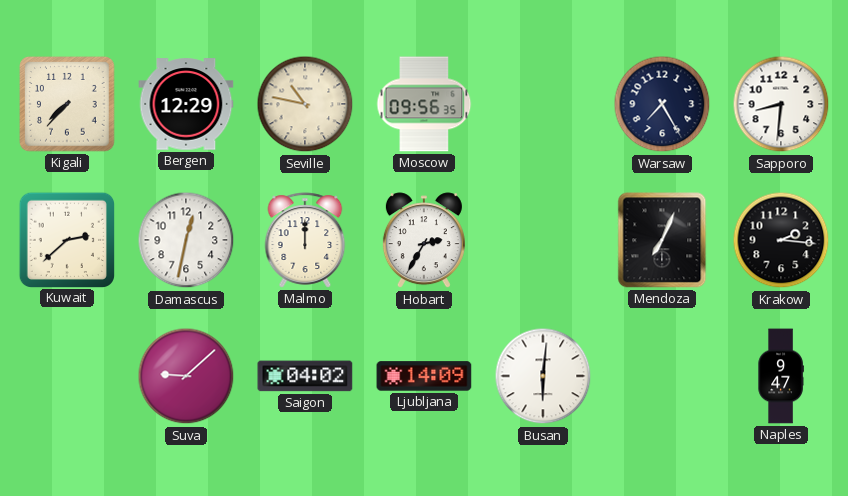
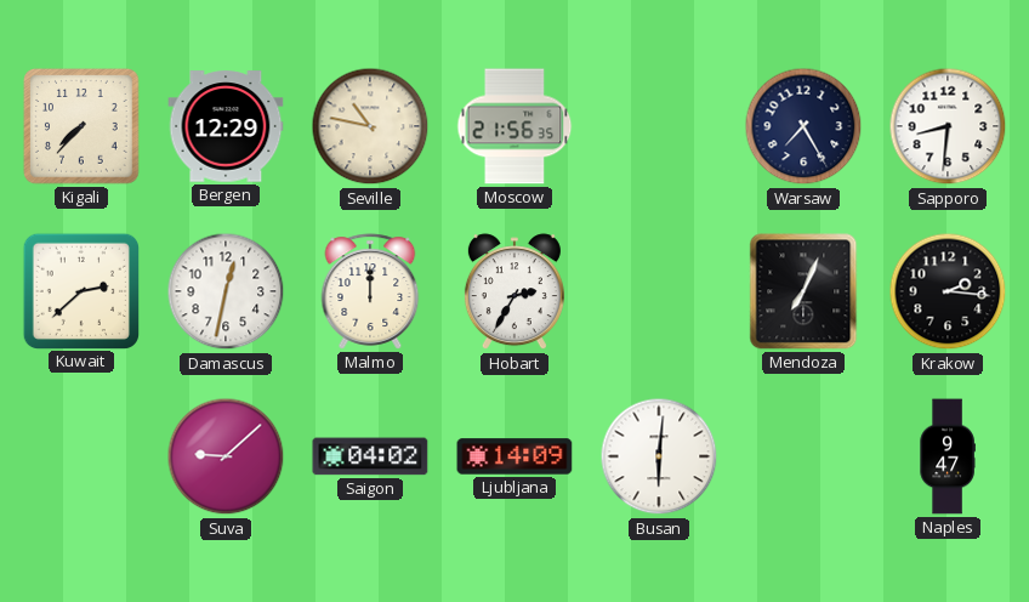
Moscow: 09:56 -> 21:56
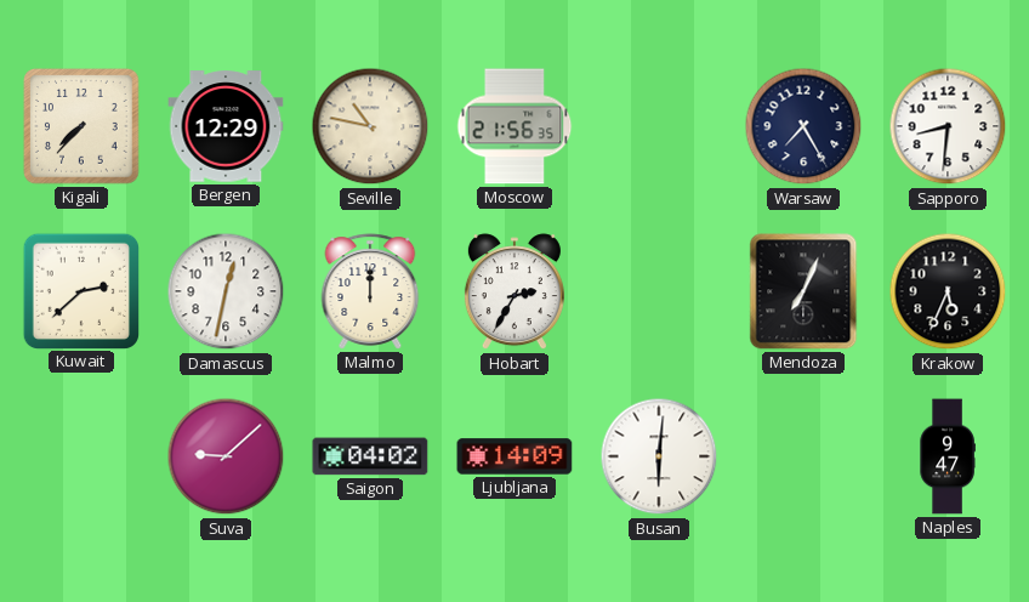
Krakow: 2:16 -> 5:34
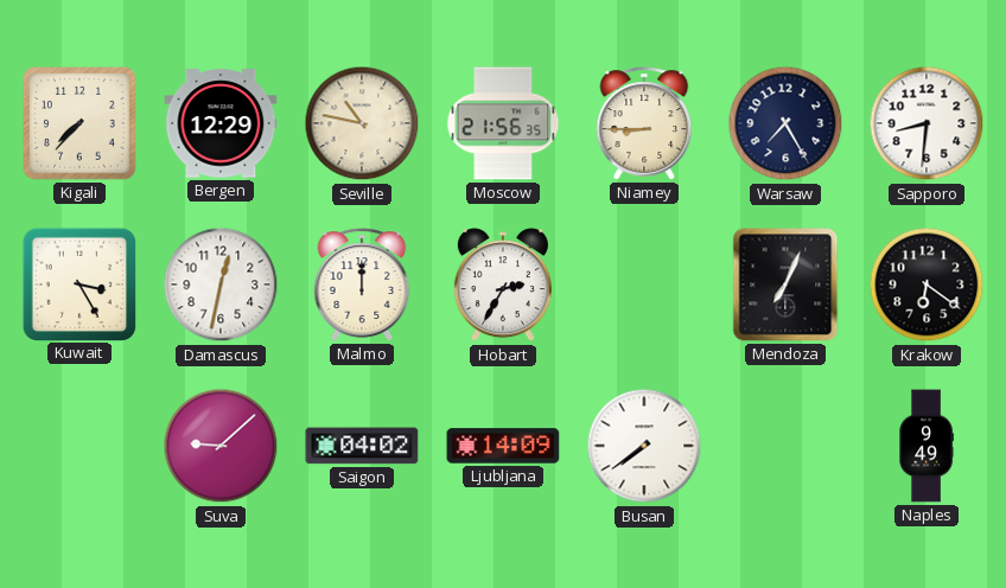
Niamey: none -> 8:45
Kuwait: 2:38 -> 3:25
Krakow: 5:34 -> 6:21
Busan: 6:01 -> 7:39
Naples: 9:47 -> 9:49
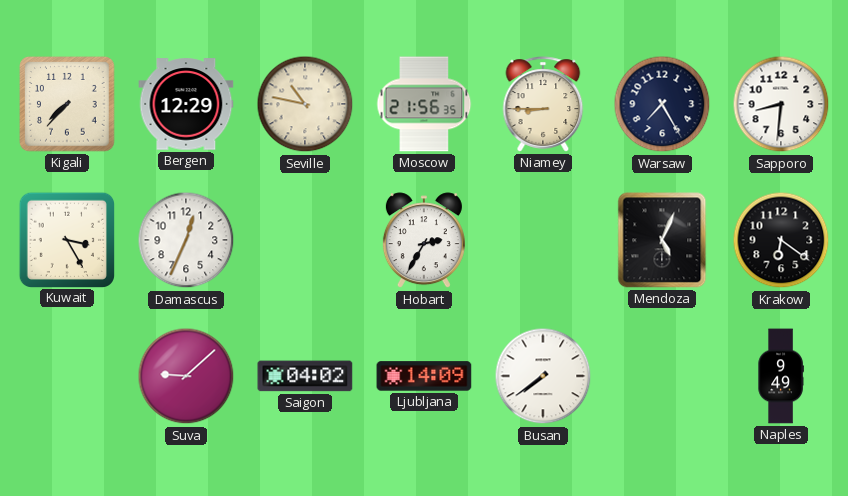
Damascus: 12:32 -> 12:34
Malmo: 12:00 -> none
Mendoza: 7:04 -> 5:04
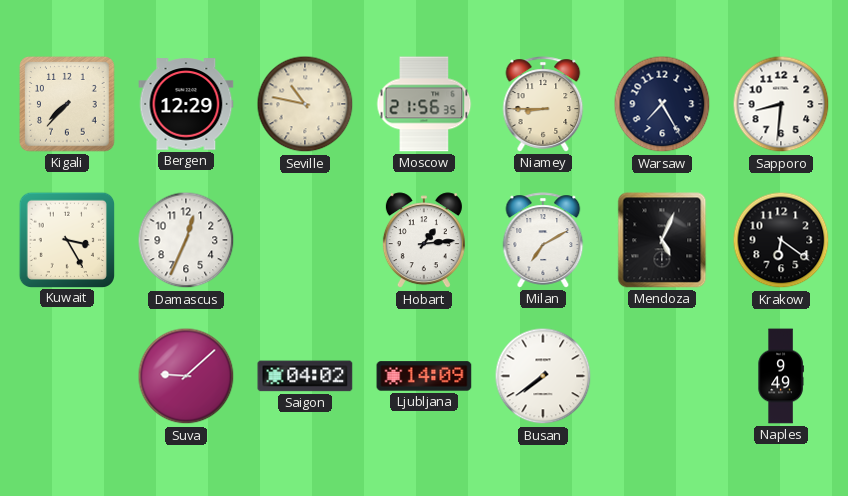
Hobart: 2:35 -> 1:14
Milan: none -> 7:10
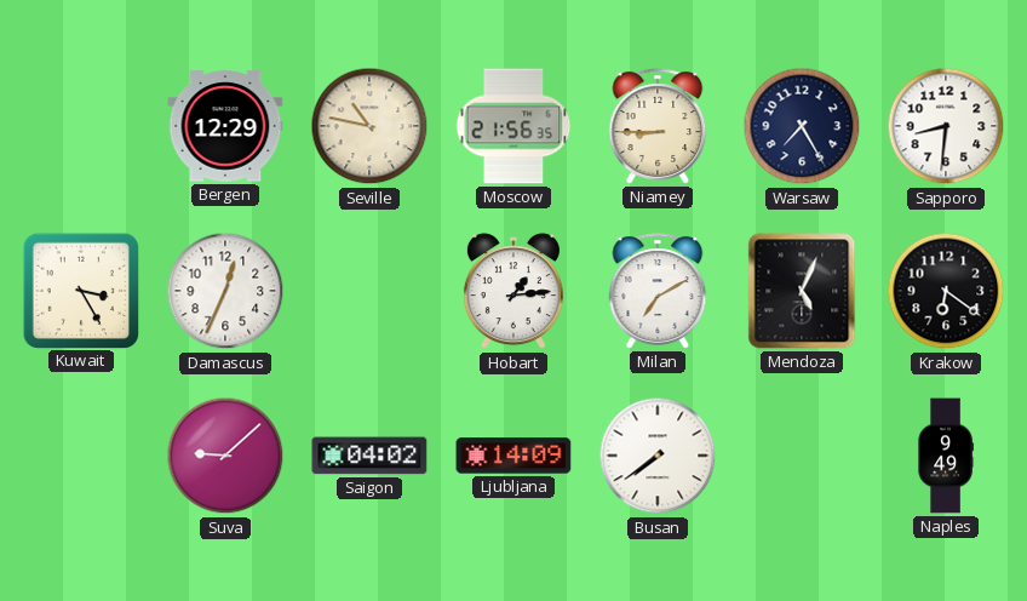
Kigali: 7:37 -> none
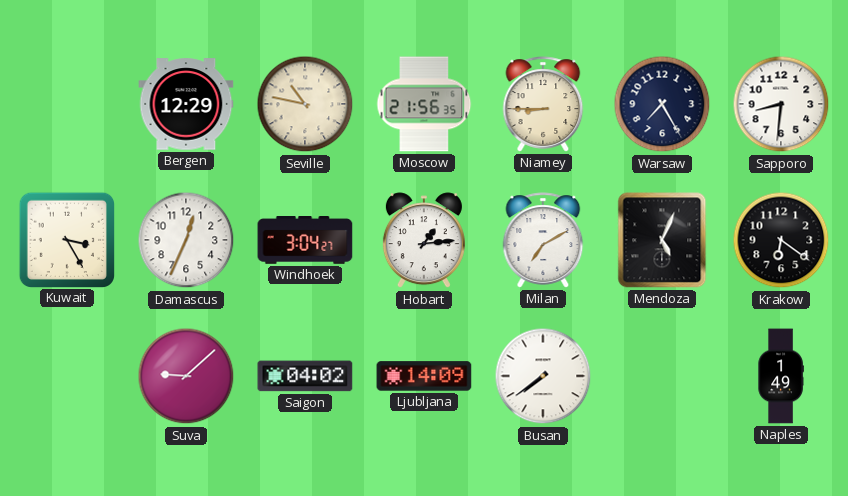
Windhoek: none -> 3:04
Naples: 9:49 -> 1:49
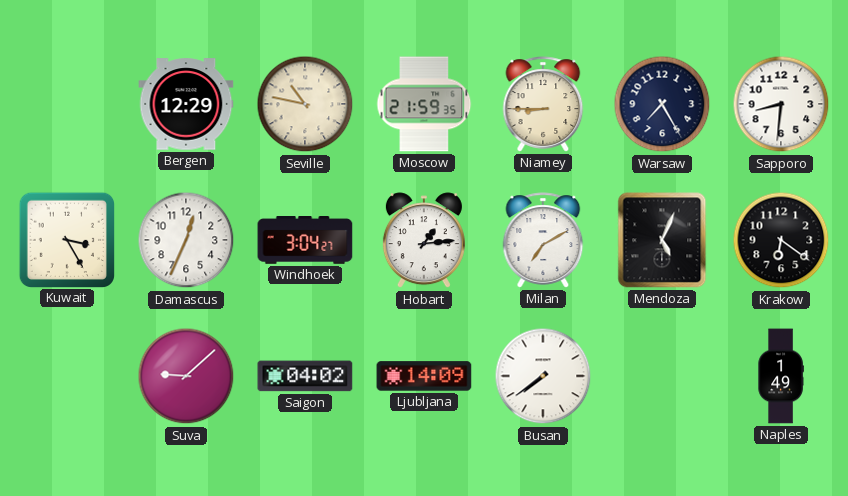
Moscow: 21:56 -> 21:59
